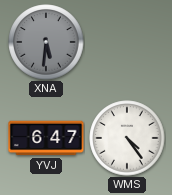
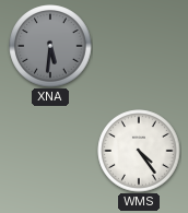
YVJ: 6:47 -> none
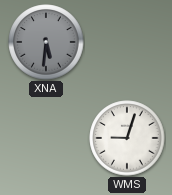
WMS: 4:24 -> 9:03
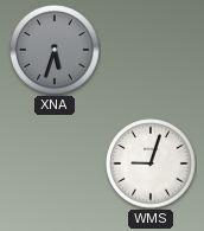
XNA: 5:31 -> 5:33
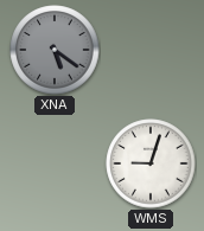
XNA: 5:33 -> 5:21
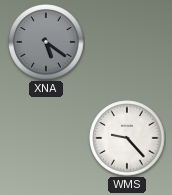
WMS: 9:03 -> 9:23
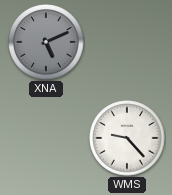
XNA: 5:21 -> 5:11
